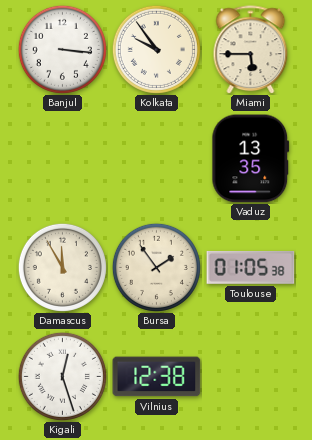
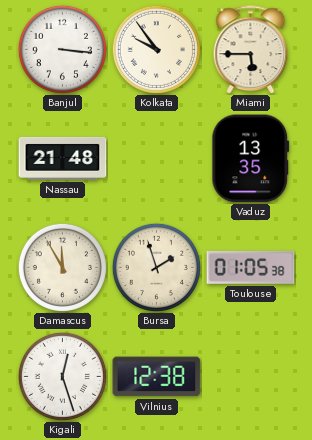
Nassau: none -> 21:48
Bursa: 1:54 -> 1:57
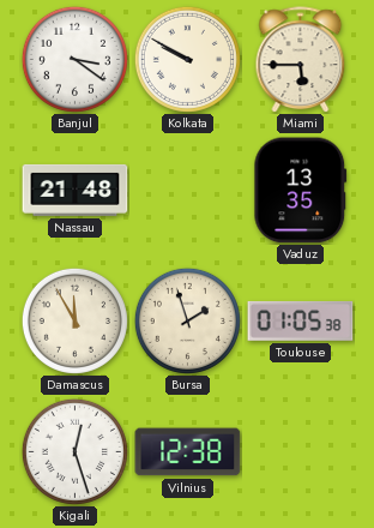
Banjul: 3:16 -> 3:21
Kolkata: 9:54 -> 9:50
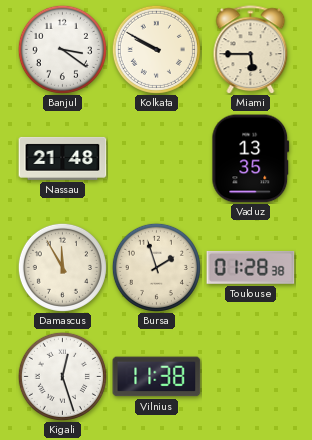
Toulouse: 01:05 -> 01:28
Vilnius: 12:38 -> 11:38
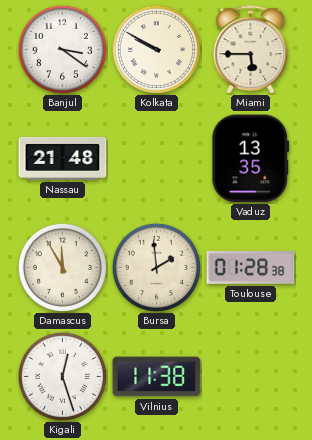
Bursa: 1:57 -> 1:59
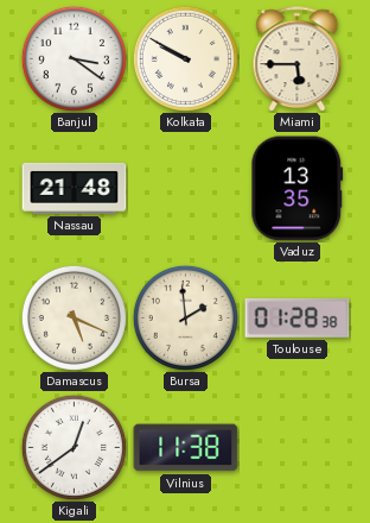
Damascus: 11:55 -> 5:19
Kigali: 12:27 -> 12:39
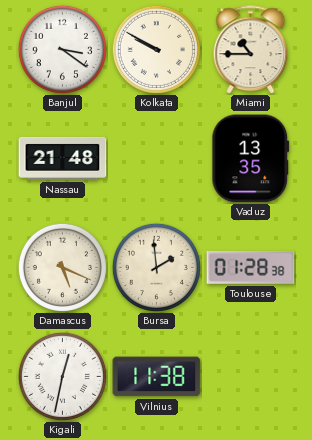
Miami: 5:45 -> 10:45
Kigali: 12:39 -> 12:32
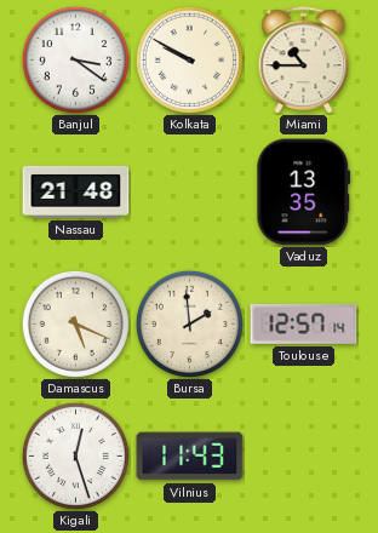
Toulouse: 01:28 -> 12:57
Kigali: 12:32 -> 12:27
Vilnius: 11:38 -> 11:43
